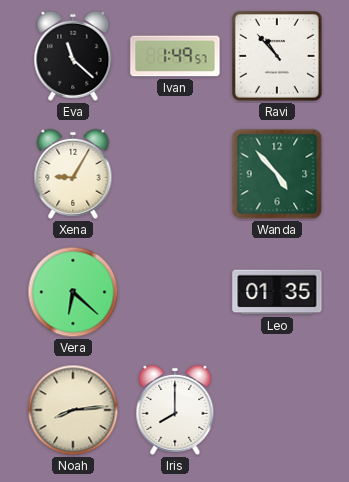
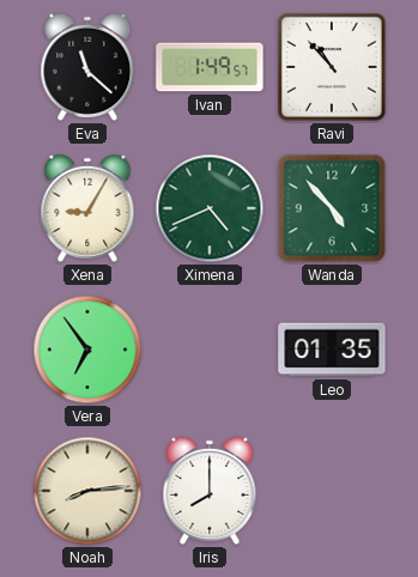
Ximena: none -> 4:41
Vera: 6:22 -> 6:54
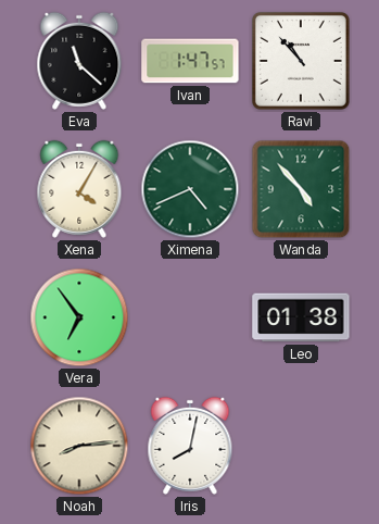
Ivan: 1:49 -> 1:47
Xena: 9:05 -> 4:05
Leo: 01:35 -> 01:38
Iris: 8:00 -> 8:02
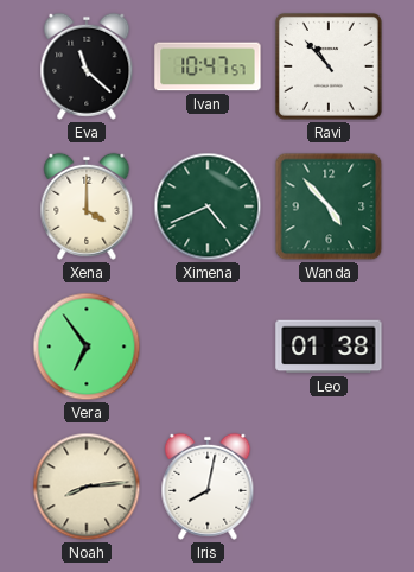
Ivan: 1:47 -> 10:47
Xena: 4:05 -> 4:00
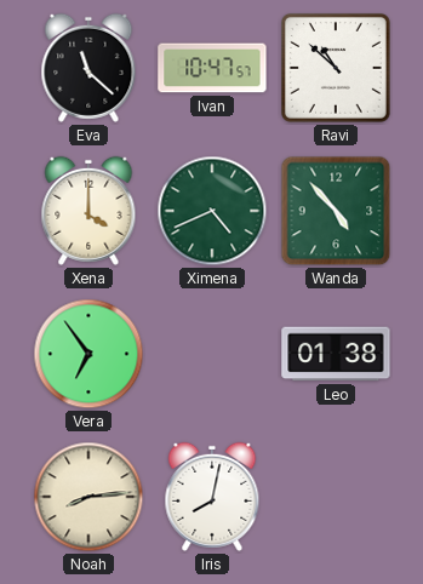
Ravi: 10:53 -> 10:52
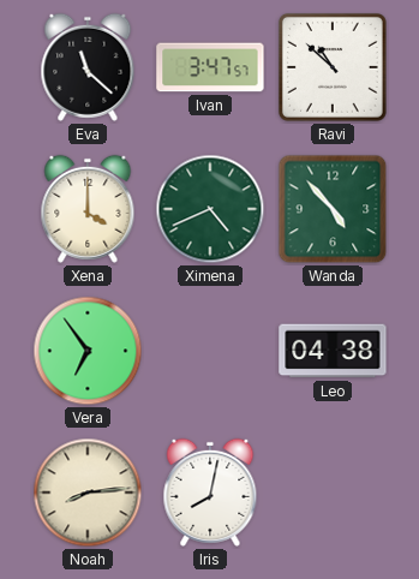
Ivan: 10:47 -> 3:47
Leo: 01:38 -> 04:38
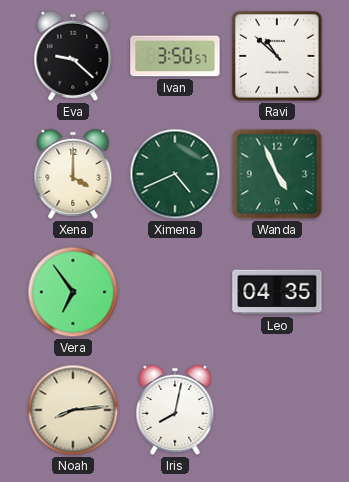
Eva: 11:22 -> 9:22
Ivan: 3:47 -> 3:50
Wanda: 4:53 -> 4:56
Leo: 04:38 -> 04:35
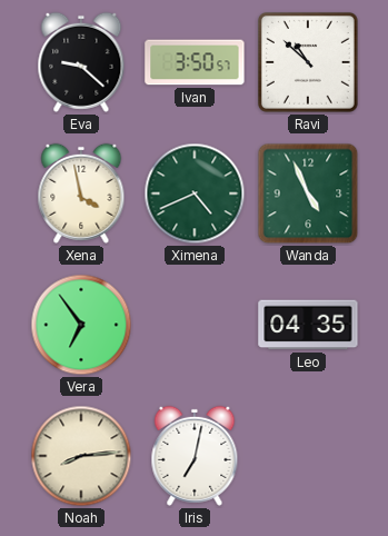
Xena: 4:00 -> 3:58
Iris: 8:02 -> 7:02
